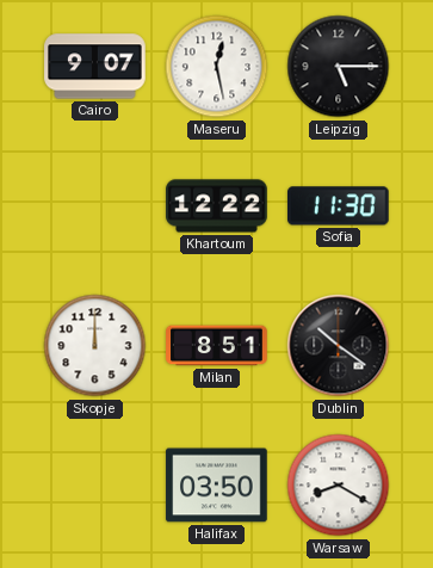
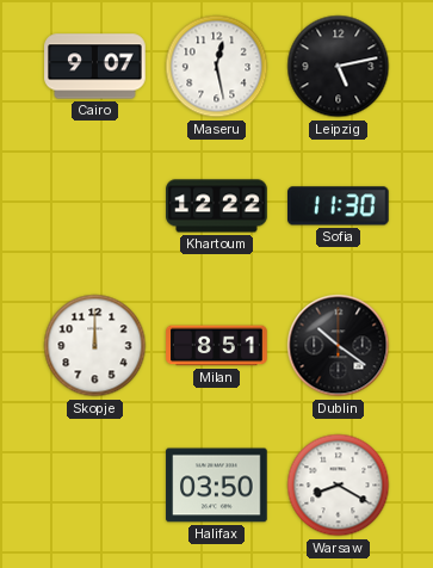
Leipzig: 5:15 -> 5:13
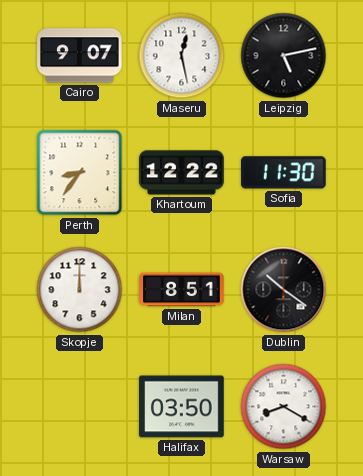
Perth: none -> 8:36
